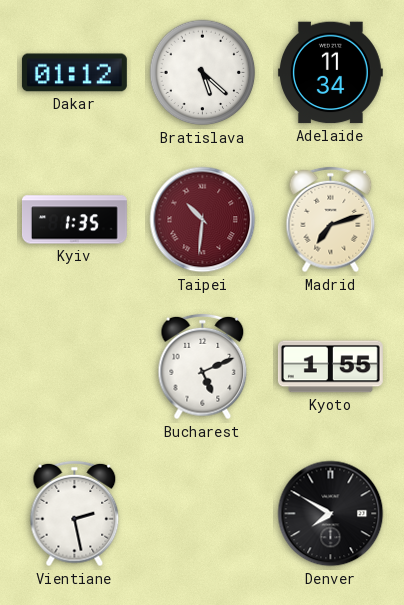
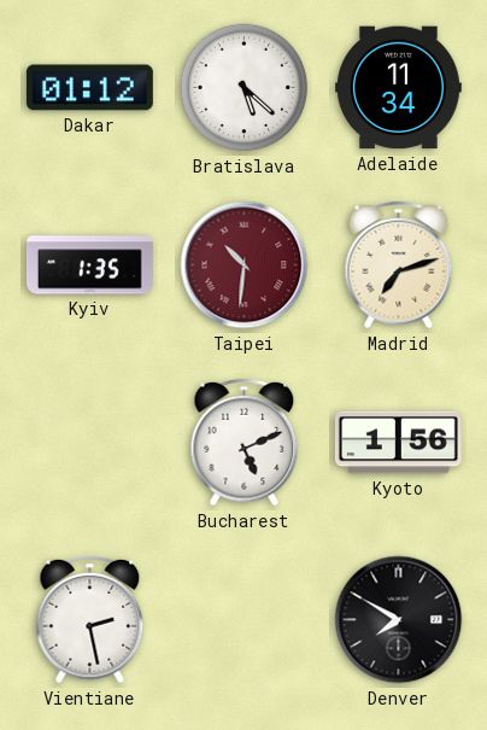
Kyoto: 1:55 -> 1:56
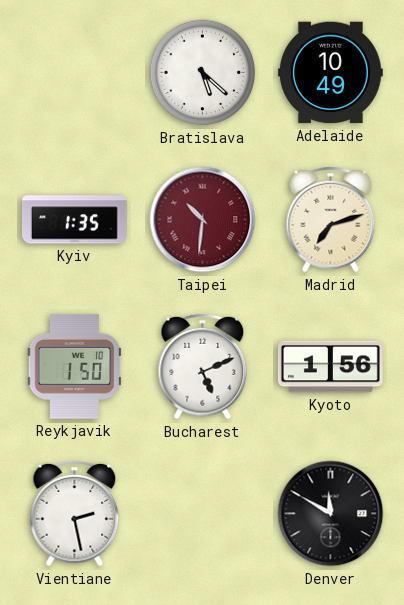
Dakar: 01:12 -> none
Adelaide: 11:34 -> 10:49
Reykjavik: none -> 1:50
Denver: 7:50 -> 11:50
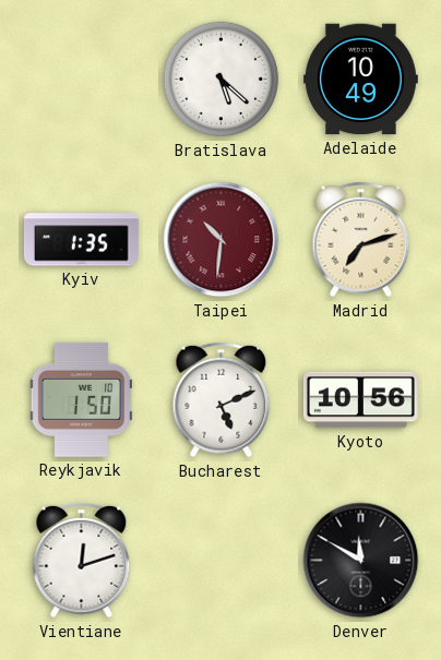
Kyoto: 1:56 -> 10:56
Vientiane: 2:28 -> 12:12
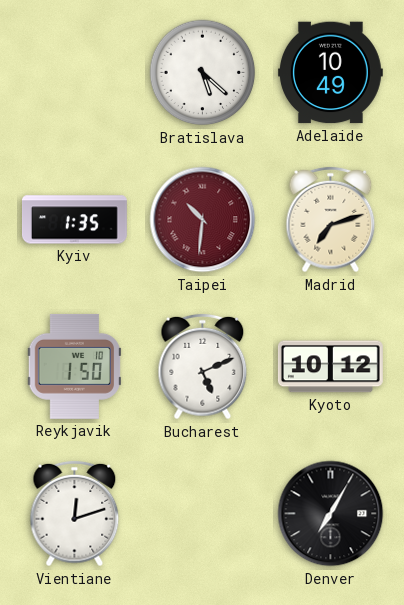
Kyoto: 10:56 -> 10:12
Denver: 11:50 -> 7:05
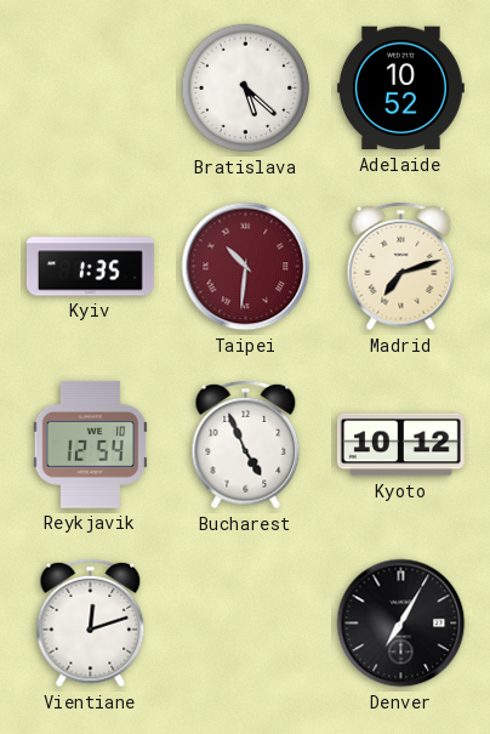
Adelaide: 10:49 -> 10:52
Reykjavik: 1:50 -> 12:54
Bucharest: 5:11 -> 4:56
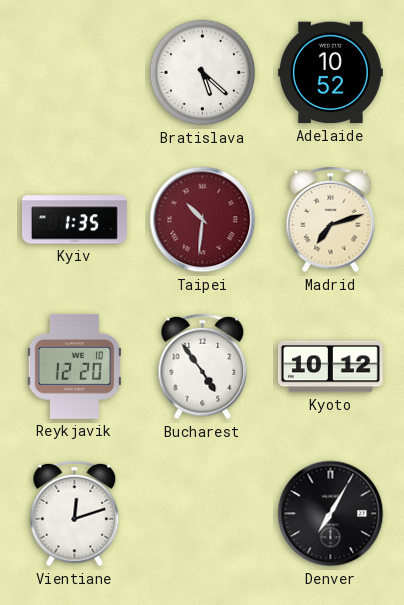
Reykjavik: 12:54 -> 12:20
Bucharest: 4:56 -> 4:54
